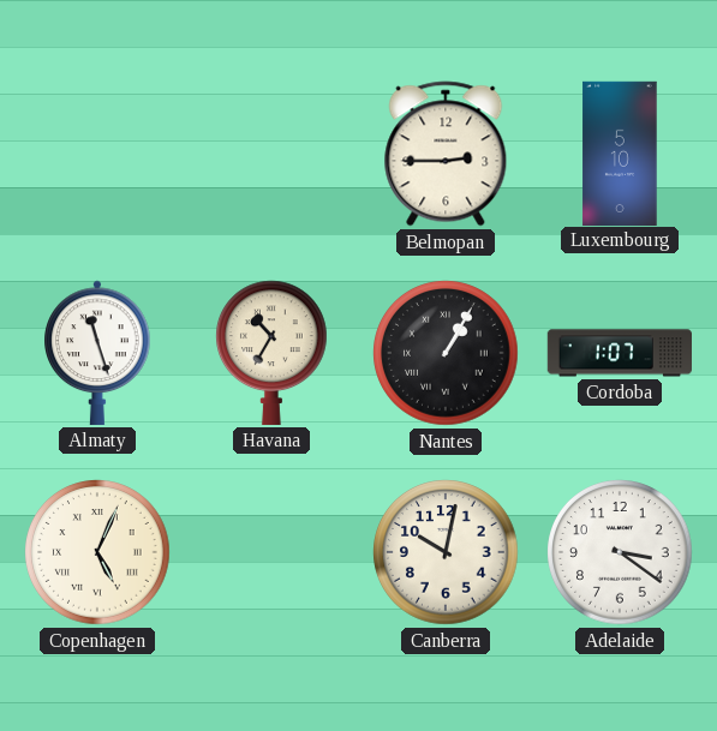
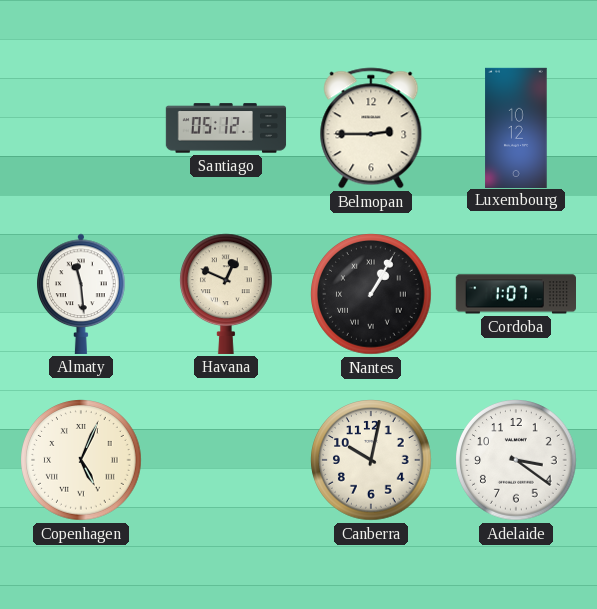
Santiago: none -> 05:12
Luxembourg: 5:10 -> 10:12
Almaty: 11:27 -> 11:29
Havana: 10:35 -> 12:49
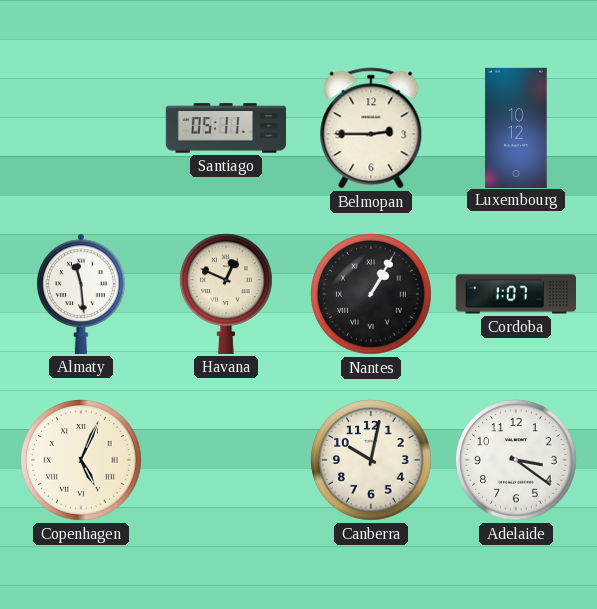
Santiago: 05:12 -> 05:11
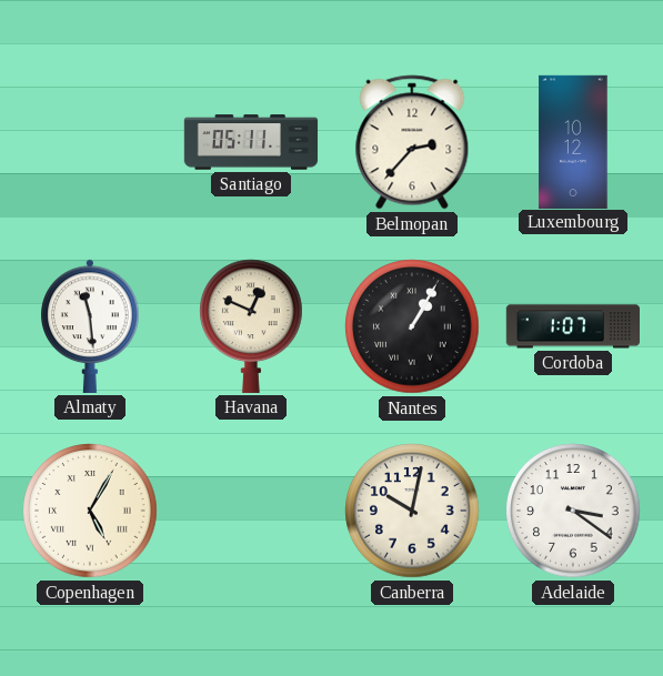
Belmopan: 2:45 -> 2:37
Copenhagen: 5:04 -> 5:05
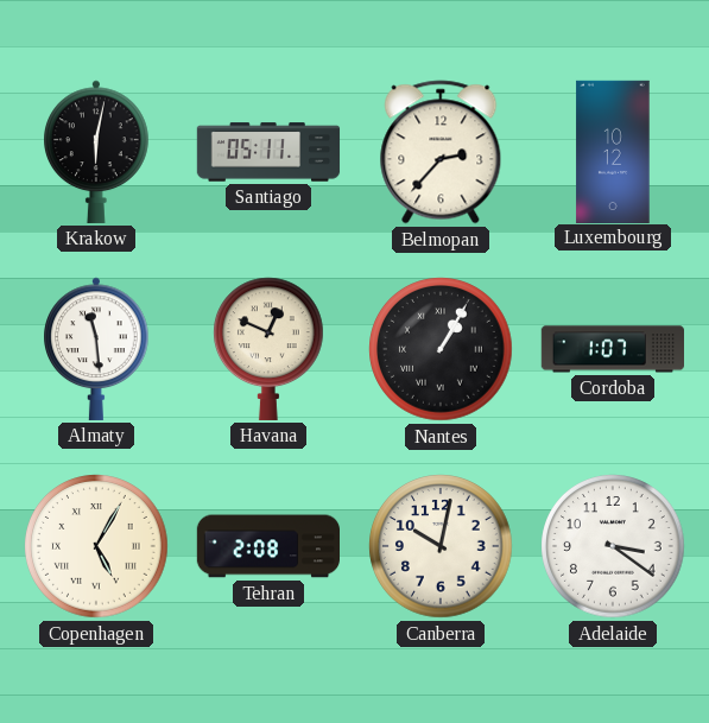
Krakow: none -> 6:02
Tehran: none -> 2:08
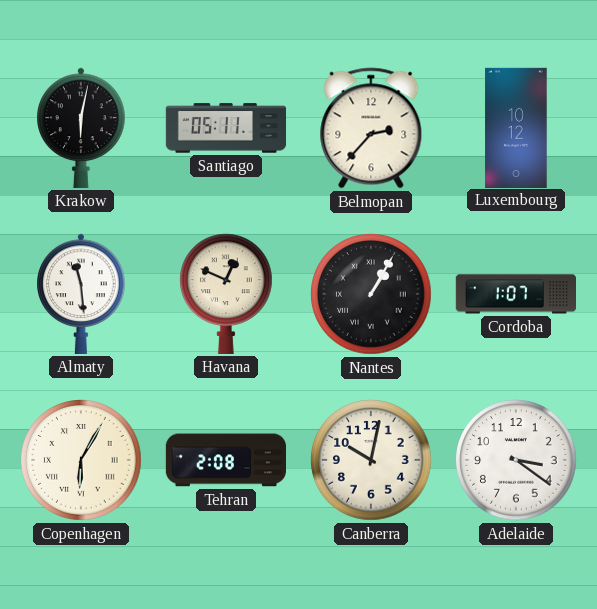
Copenhagen: 5:05 -> 6:05
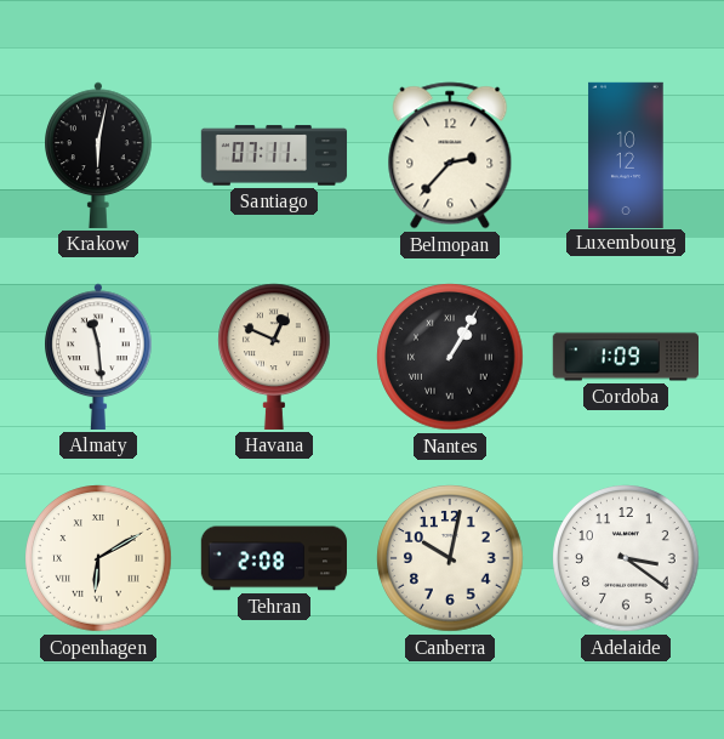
Santiago: 05:11 -> 07:11
Cordoba: 1:07 -> 1:09
Copenhagen: 6:05 -> 6:10
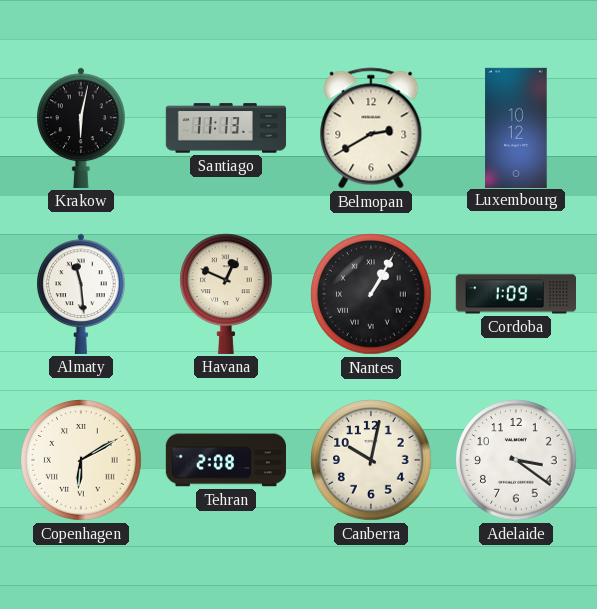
Santiago: 07:11 -> 11:13
Belmopan: 2:37 -> 2:40
